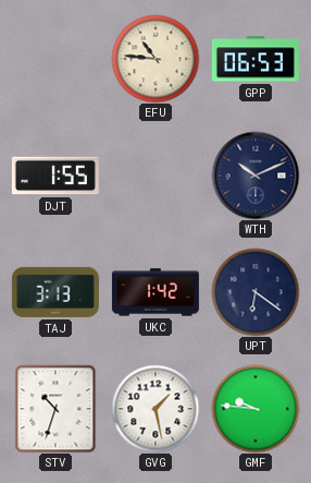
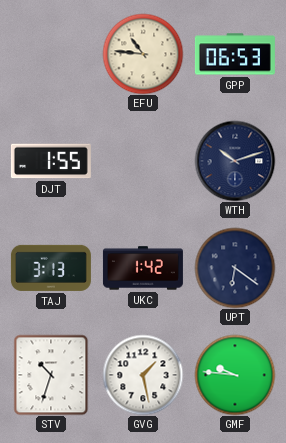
WTH: 10:11 -> 10:12
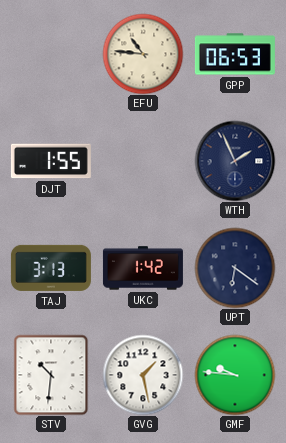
WTH: 10:12 -> 1:56
STV: 10:33 -> 10:31
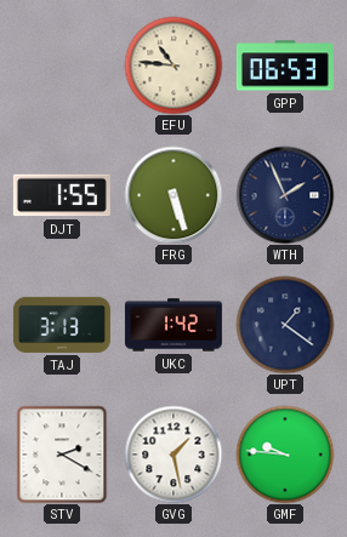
FRG: none -> 5:27
UPT: 6:21 -> 1:21
STV: 10:31 -> 2:20
